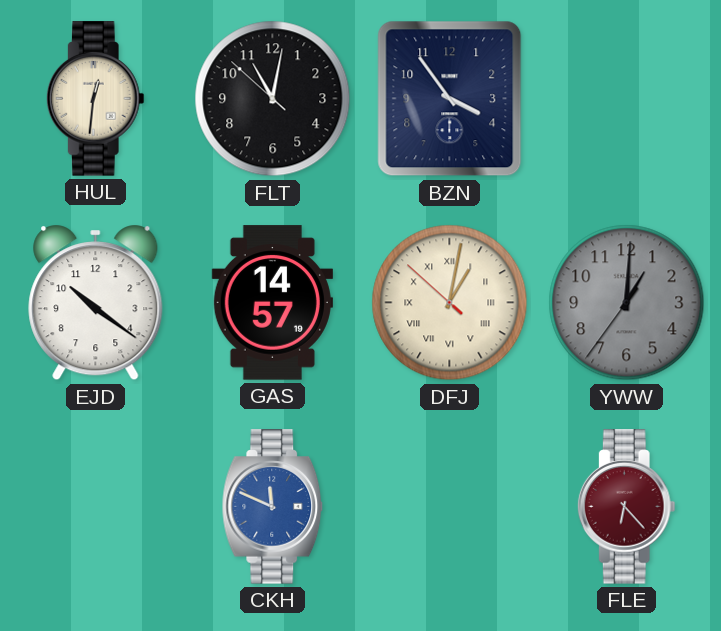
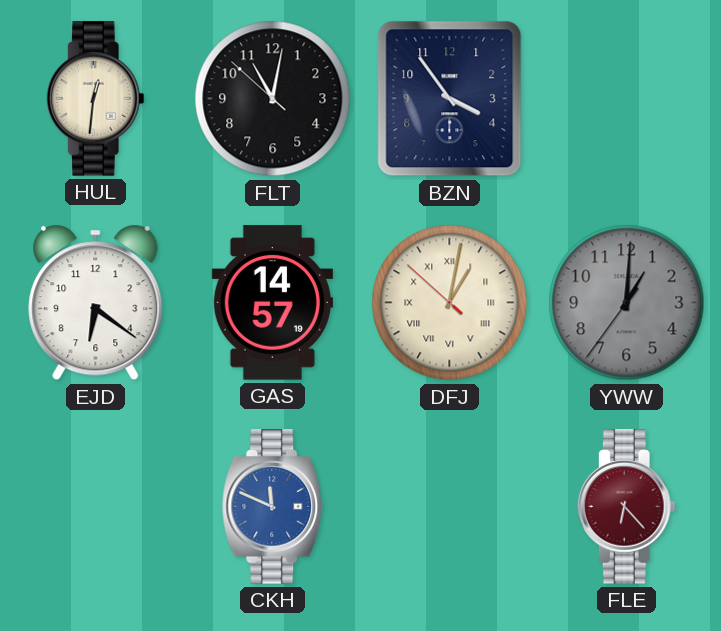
EJD: 10:21 -> 6:21
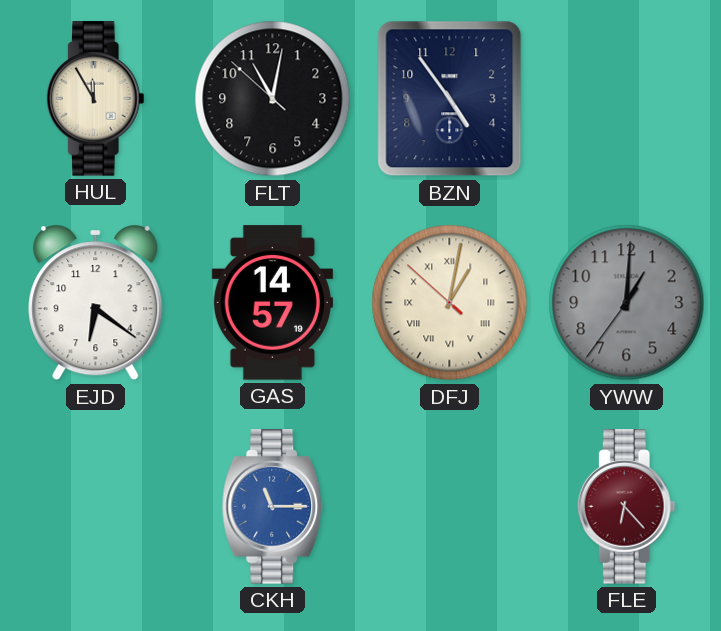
HUL: 12:31 -> 11:55
BZN: 3:54 -> 4:54
CKH: 11:49 -> 11:15
